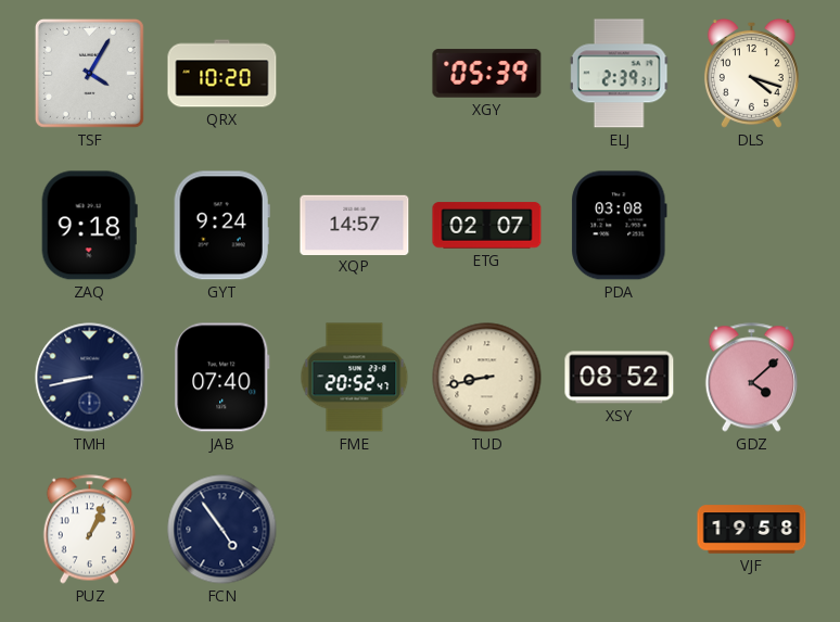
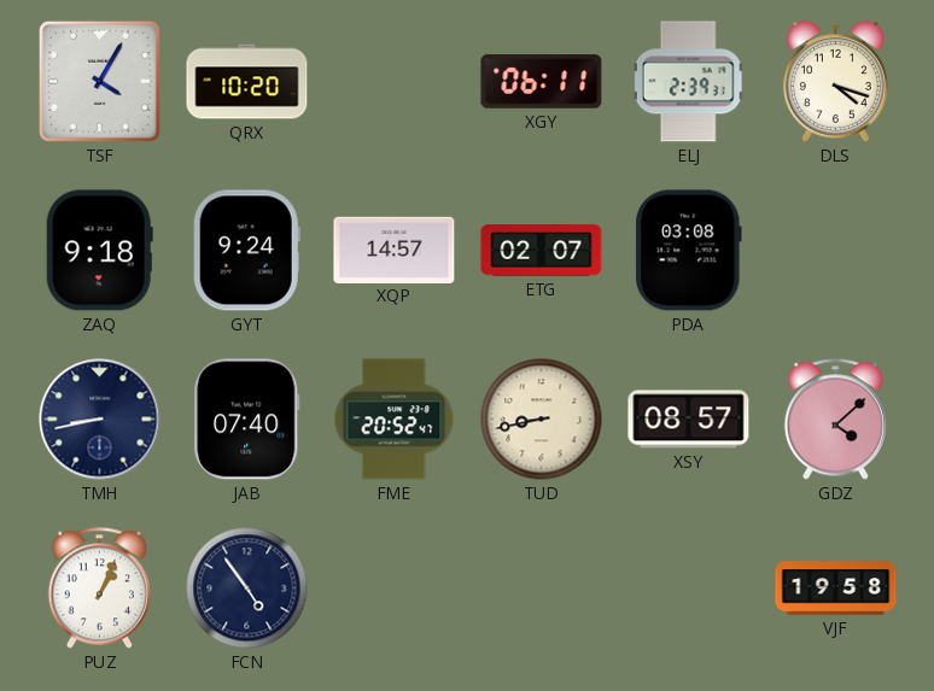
XGY: 05:39 -> 06:11
XSY: 08:52 -> 08:57
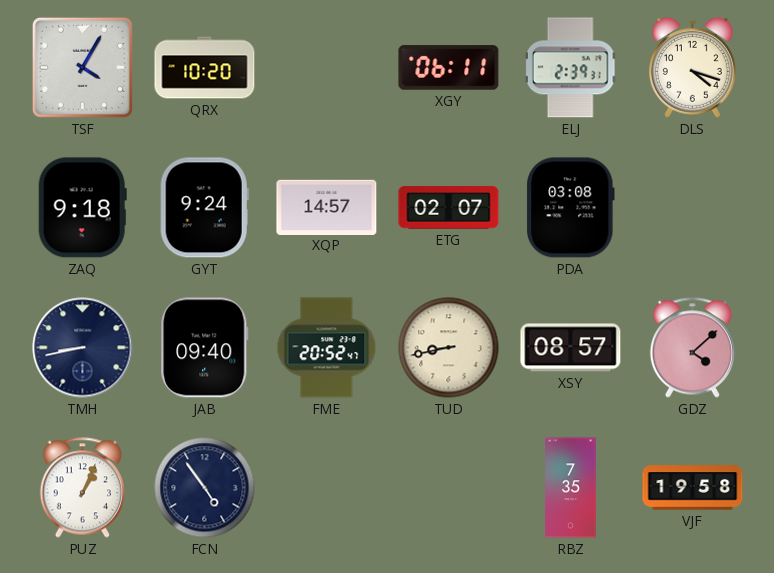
JAB: 07:40 -> 09:40
RBZ: none -> 7:35
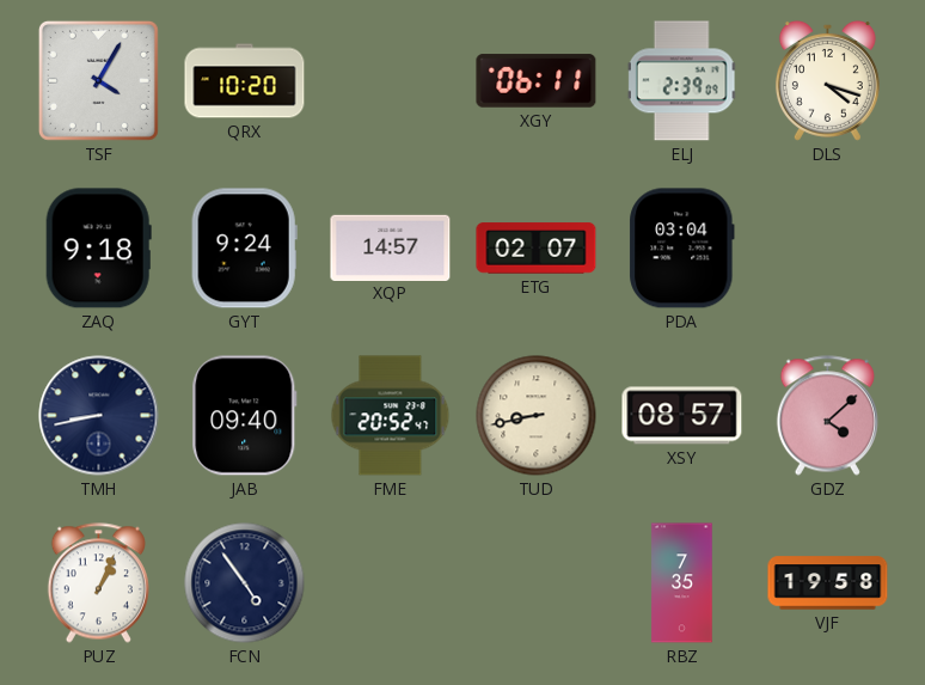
ELJ: 2:39:31 -> 2:39:09
PDA: 03:08 -> 03:04
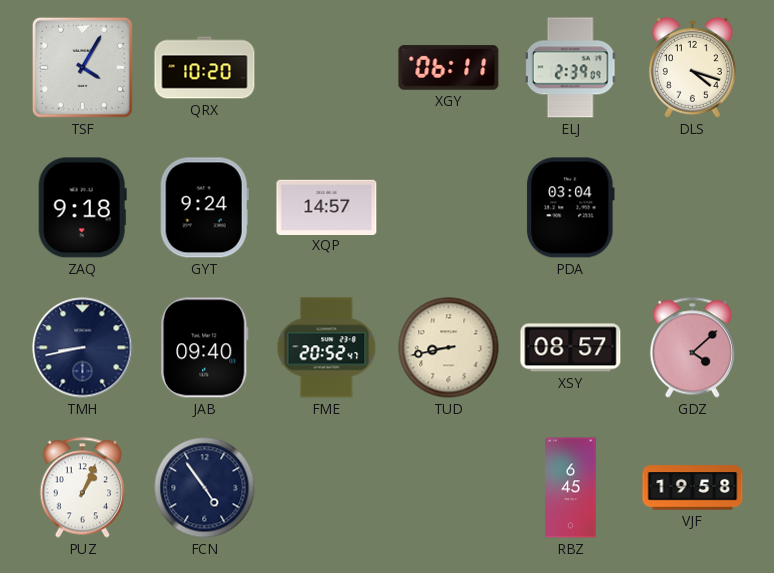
ETG: 02:07 -> none
RBZ: 7:35 -> 6:45
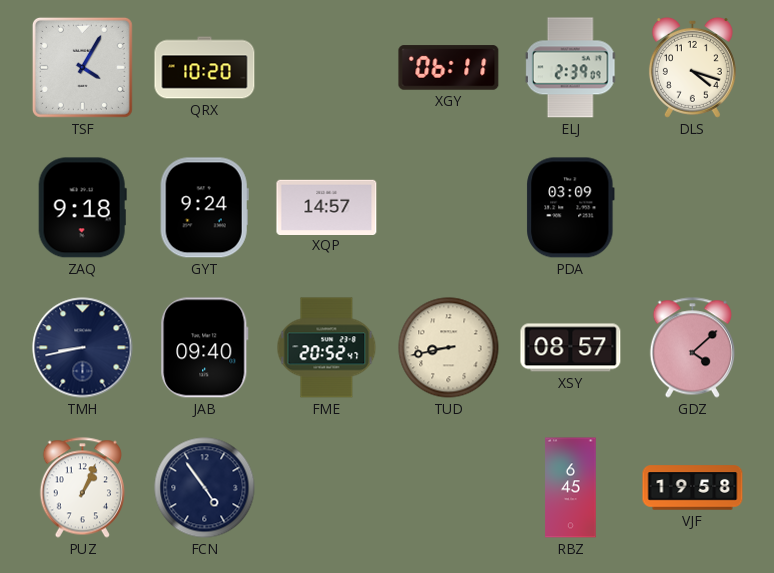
PDA: 03:04 -> 03:09
